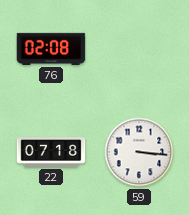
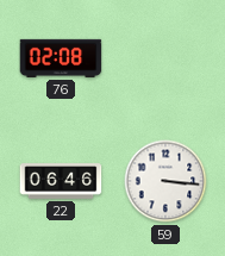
22: 07:18 -> 06:46
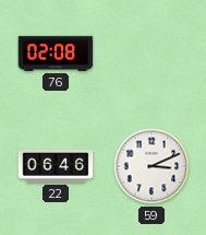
59: 3:16 -> 3:11
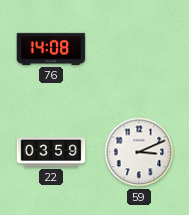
76: 02:08 -> 14:08
22: 06:46 -> 03:59
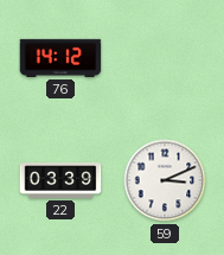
76: 14:08 -> 14:12
22: 03:59 -> 03:39
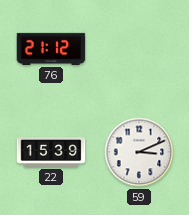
76: 14:12 -> 21:12
22: 03:39 -> 15:39
